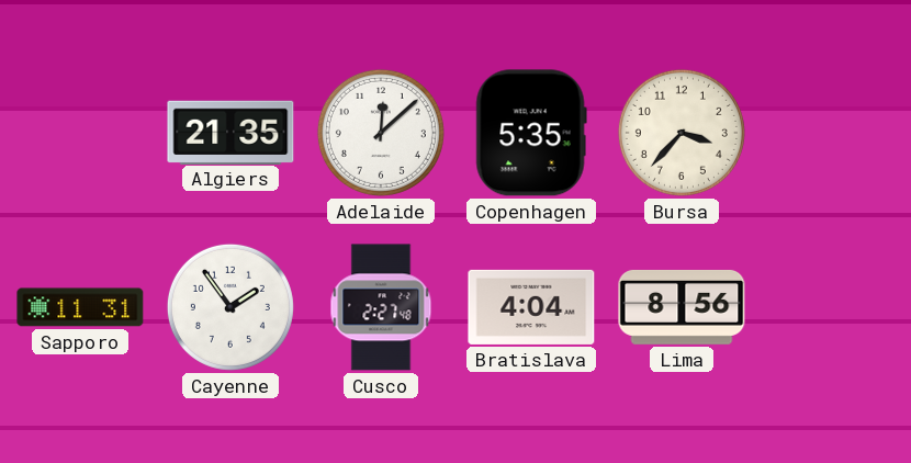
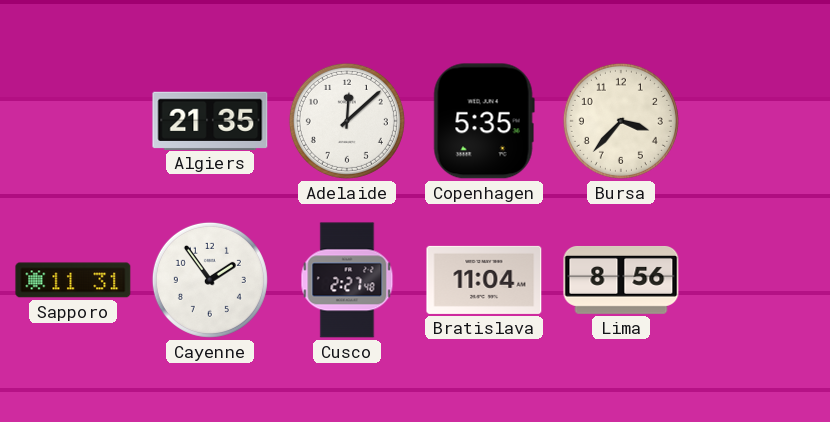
Bratislava: 4:04 -> 11:04
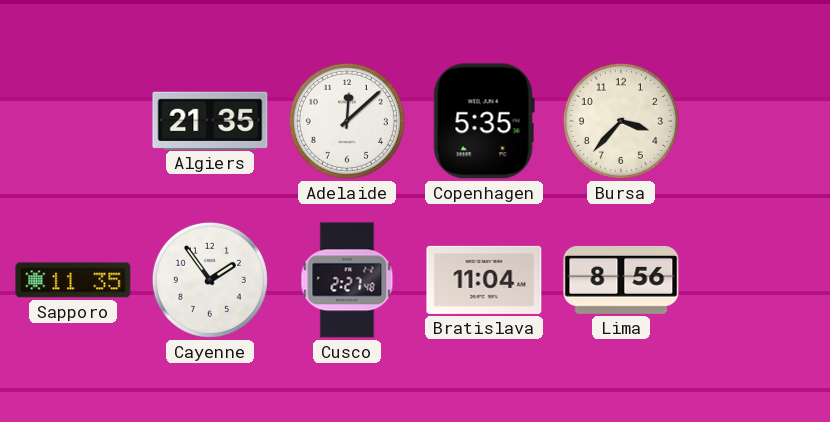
Sapporo: 11:31 -> 11:35
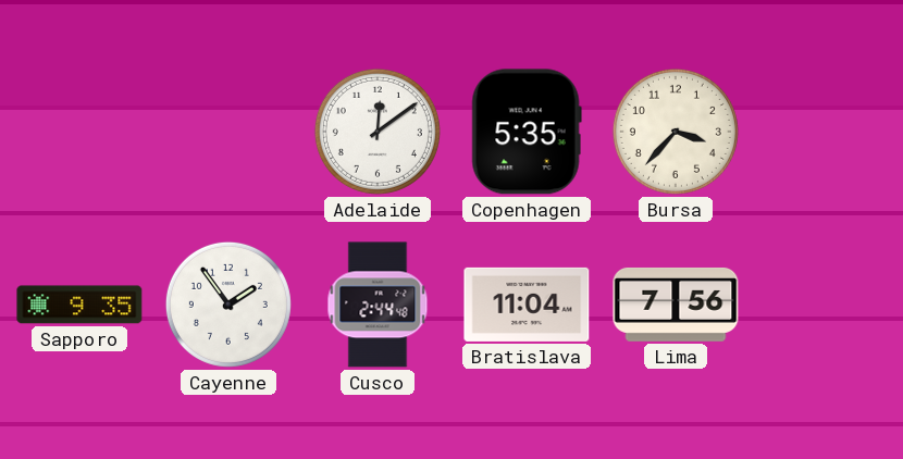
Algiers: 21:35 -> none
Adelaide: 12:08 -> 12:09
Sapporo: 11:35 -> 9:35
Cusco: 2:27 -> 2:44
Lima: 8:56 -> 7:56
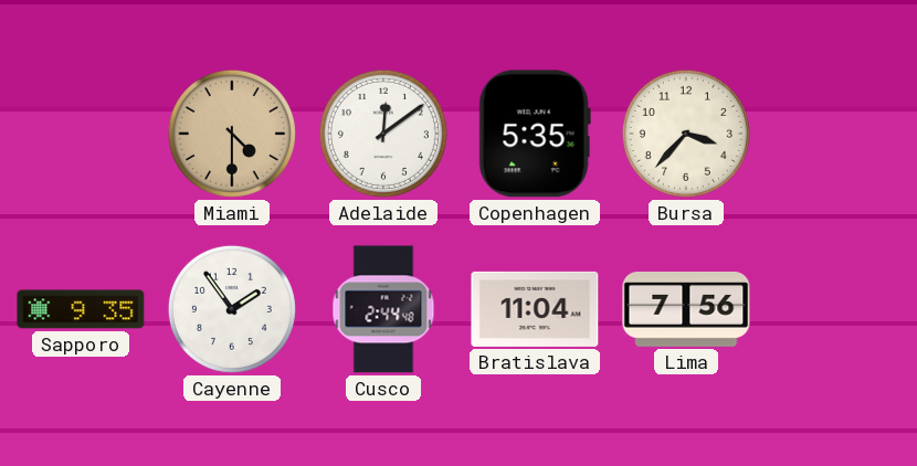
Miami: none -> 4:30
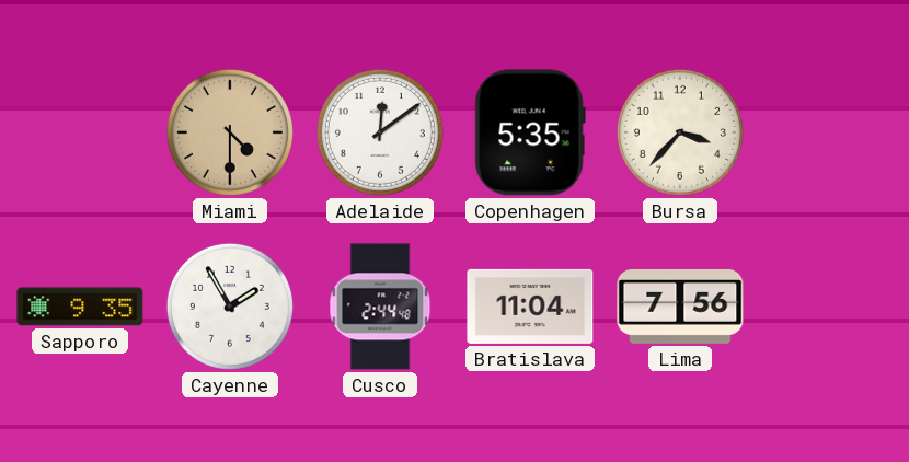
Cayenne: 1:54 -> 1:55
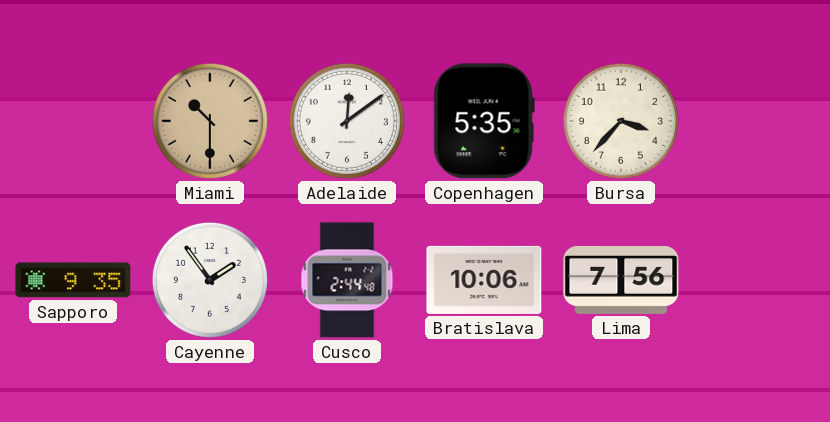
Miami: 4:30 -> 10:30
Cayenne: 1:55 -> 1:54
Bratislava: 11:04 -> 10:06
